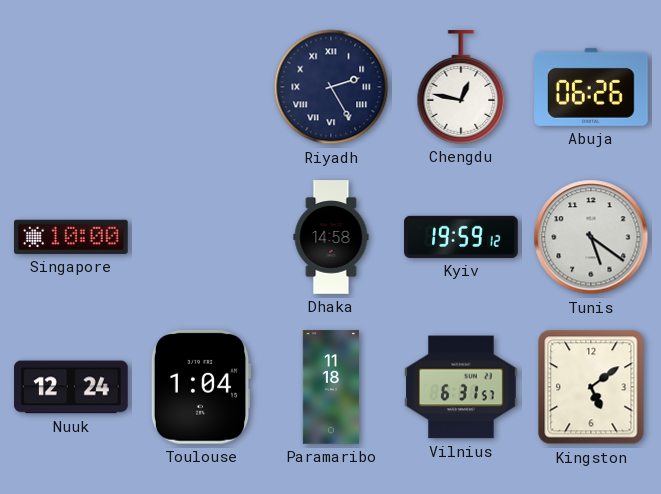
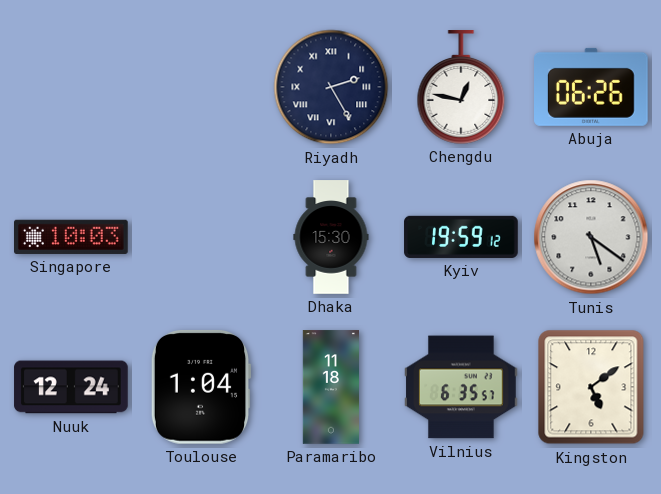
Singapore: 10:00 -> 10:03
Dhaka: 14:58 -> 15:30
Vilnius: 6:31 -> 6:35
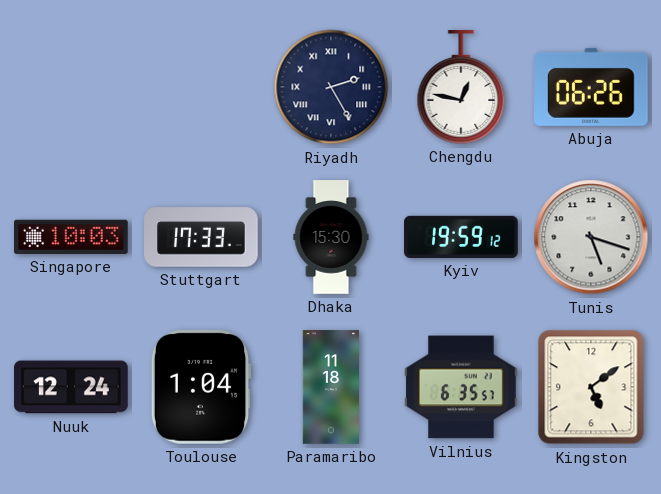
Stuttgart: none -> 17:33
Tunis: 5:21 -> 5:18
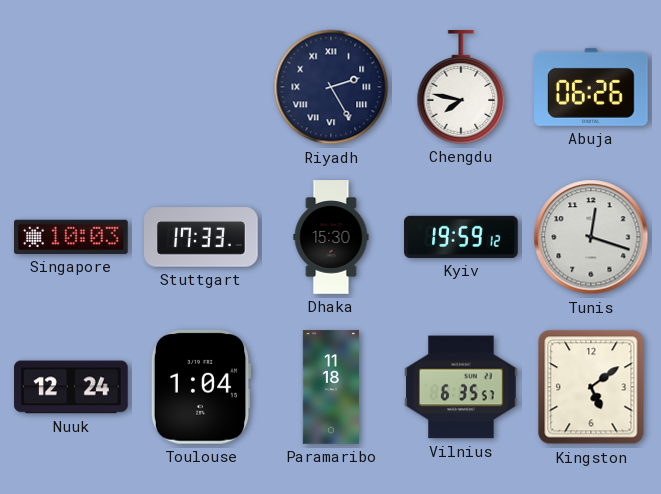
Chengdu: 12:47 -> 7:47
Tunis: 5:18 -> 12:18
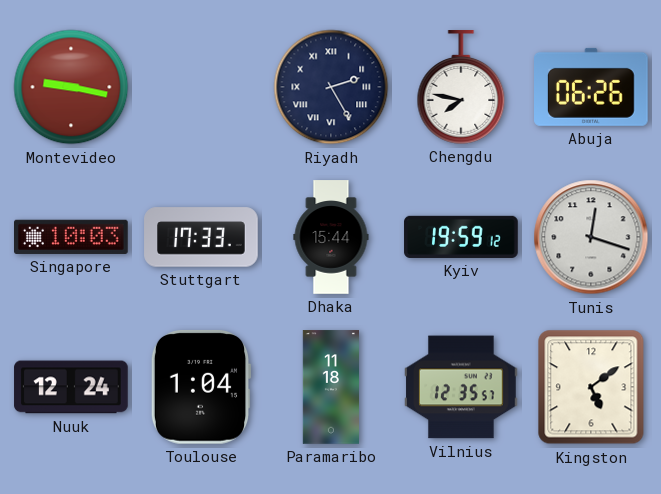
Montevideo: none -> 9:17
Dhaka: 15:30 -> 15:44
Vilnius: 6:35 -> 12:35
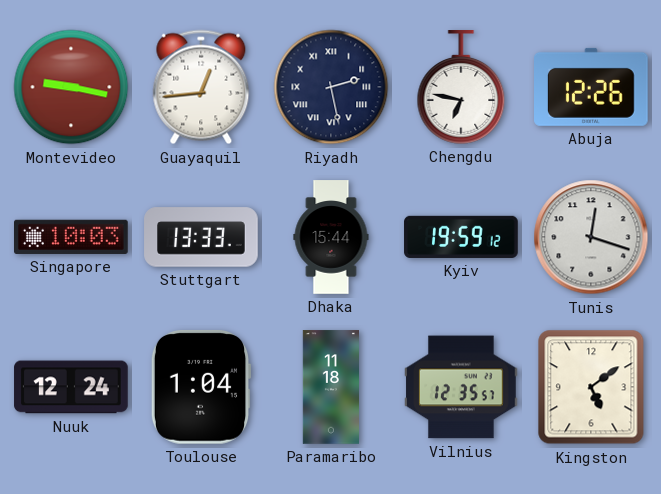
Guayaquil: none -> 12:44
Riyadh: 2:25 -> 2:28
Chengdu: 7:47 -> 6:47
Abuja: 06:26 -> 12:26
Stuttgart: 17:33 -> 13:33
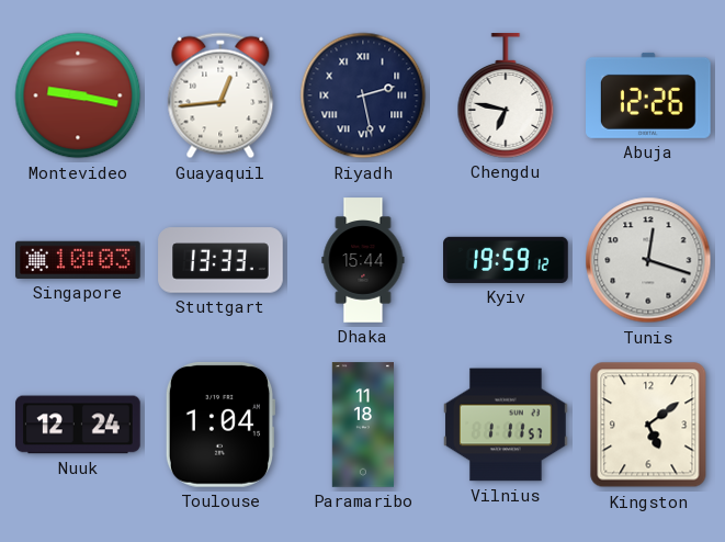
Vilnius: 12:35 -> 1:11
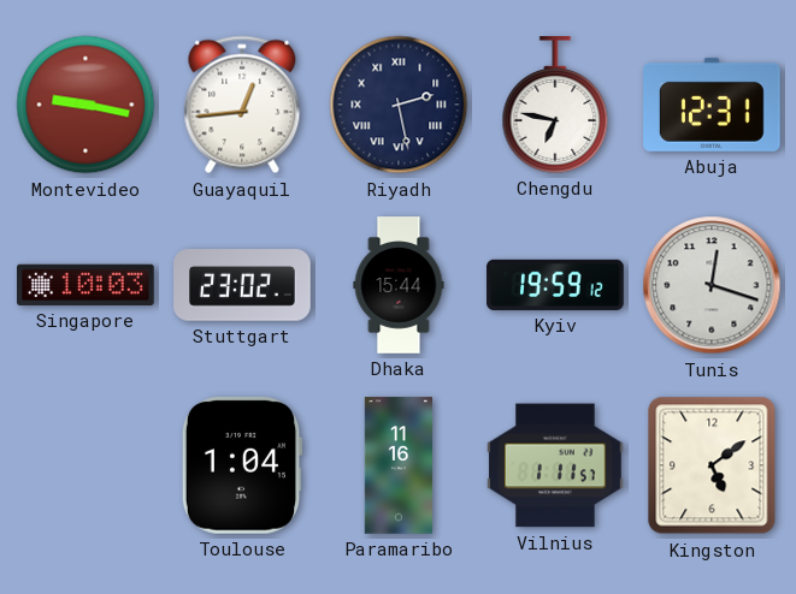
Abuja: 12:26 -> 12:31
Stuttgart: 13:33 -> 23:02
Nuuk: 12:24 -> none
Paramaribo: 11:18 -> 11:16
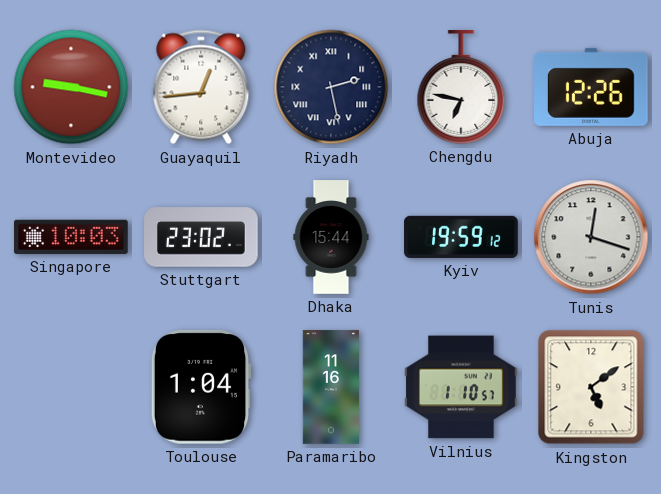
Abuja: 12:31 -> 12:26
Vilnius: 1:11 -> 1:10
